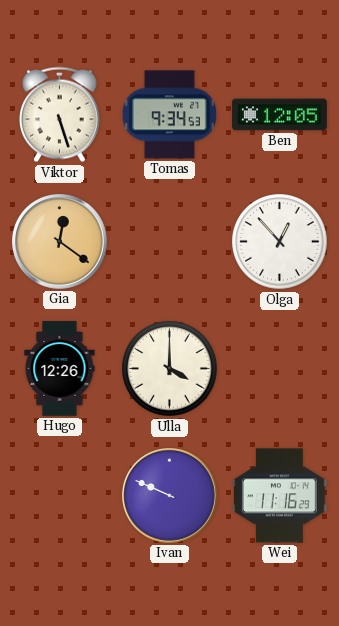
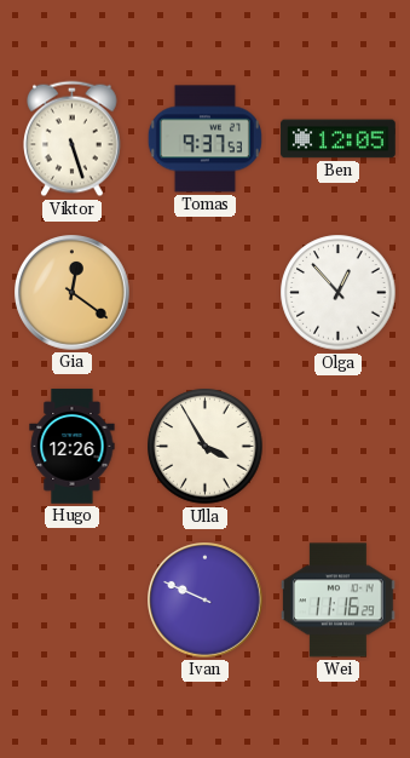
Tomas: 9:34 -> 9:37
Ulla: 4:00 -> 3:55
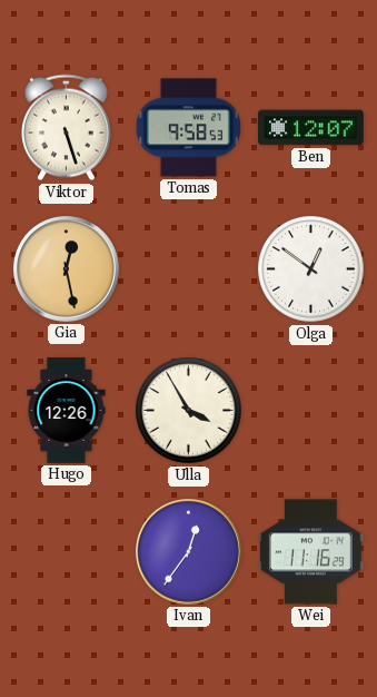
Tomas: 9:37 -> 9:58
Ben: 12:05 -> 12:07
Gia: 12:21 -> 12:28
Olga: 12:53 -> 12:51
Ivan: 9:49 -> 12:36
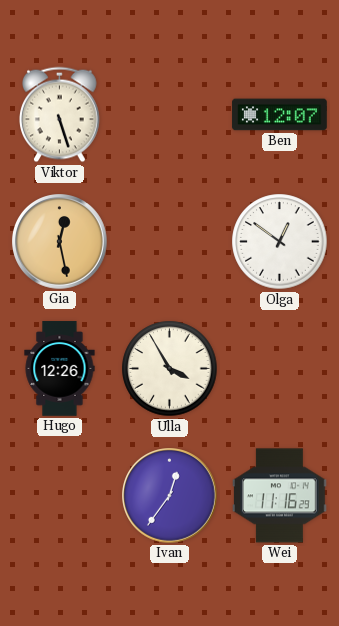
Tomas: 9:58 -> none
